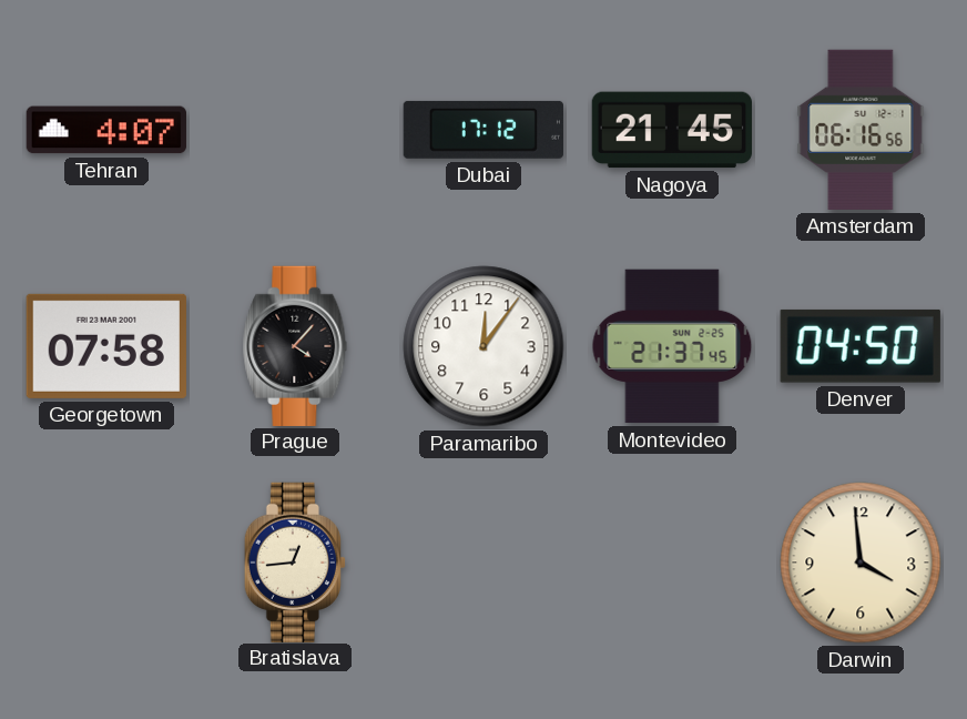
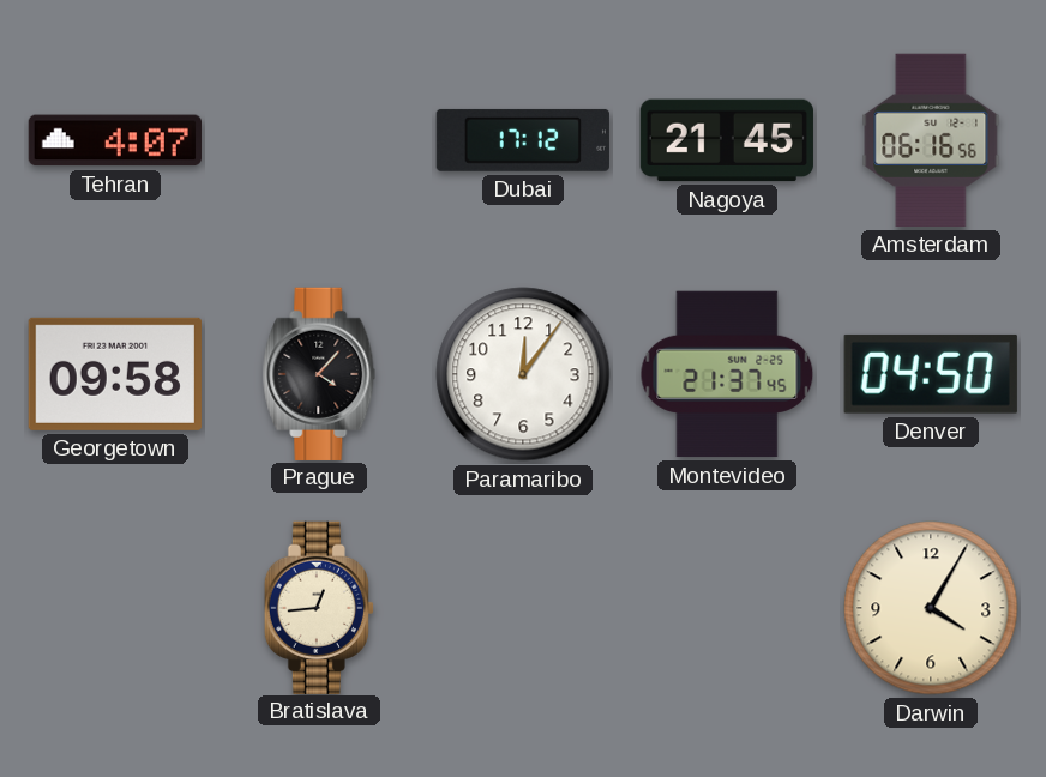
Georgetown: 07:58 -> 09:58
Darwin: 3:59 -> 4:05
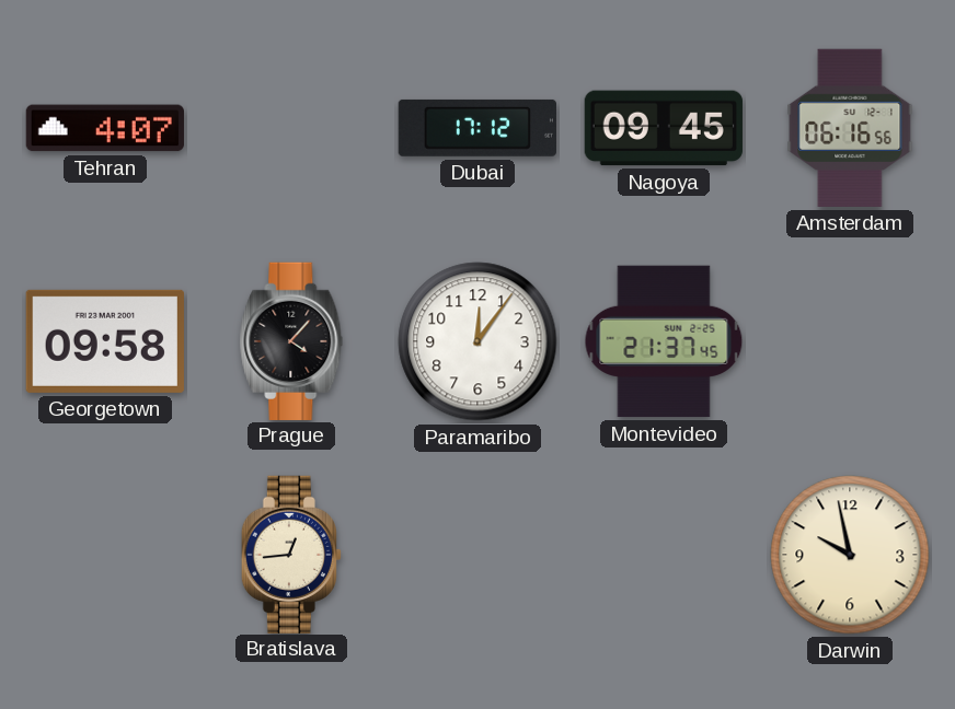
Nagoya: 21:45 -> 09:45
Denver: 04:50 -> none
Darwin: 4:05 -> 9:58
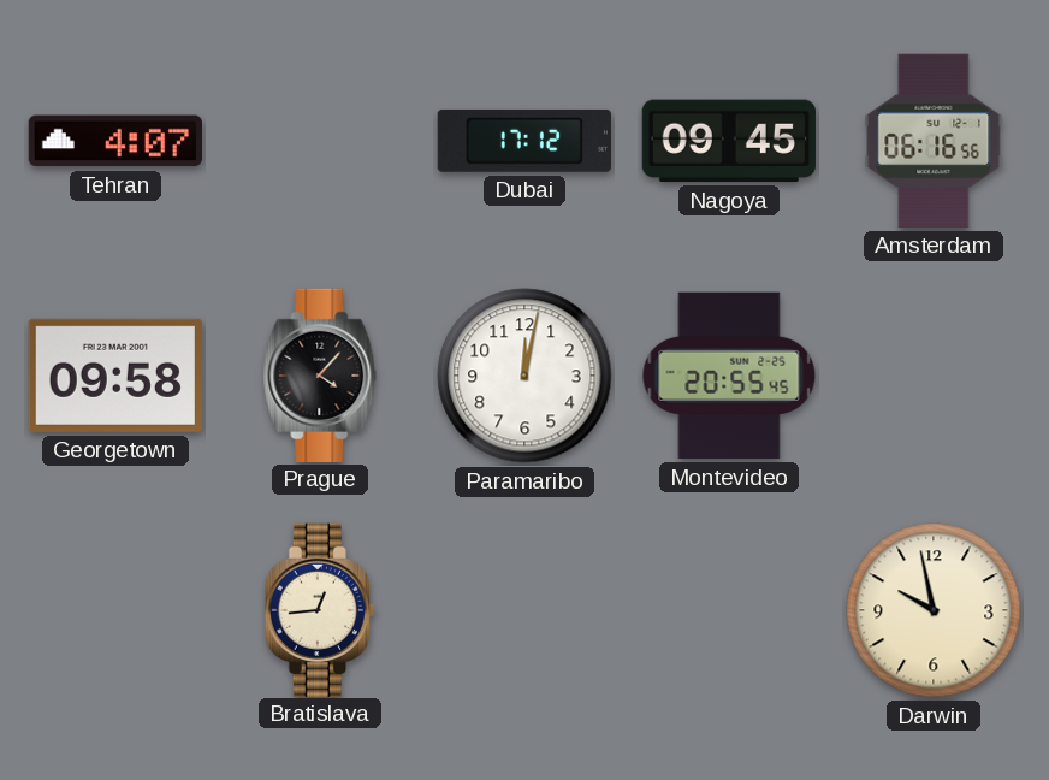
Paramaribo: 12:06 -> 12:02
Montevideo: 21:37 -> 20:55
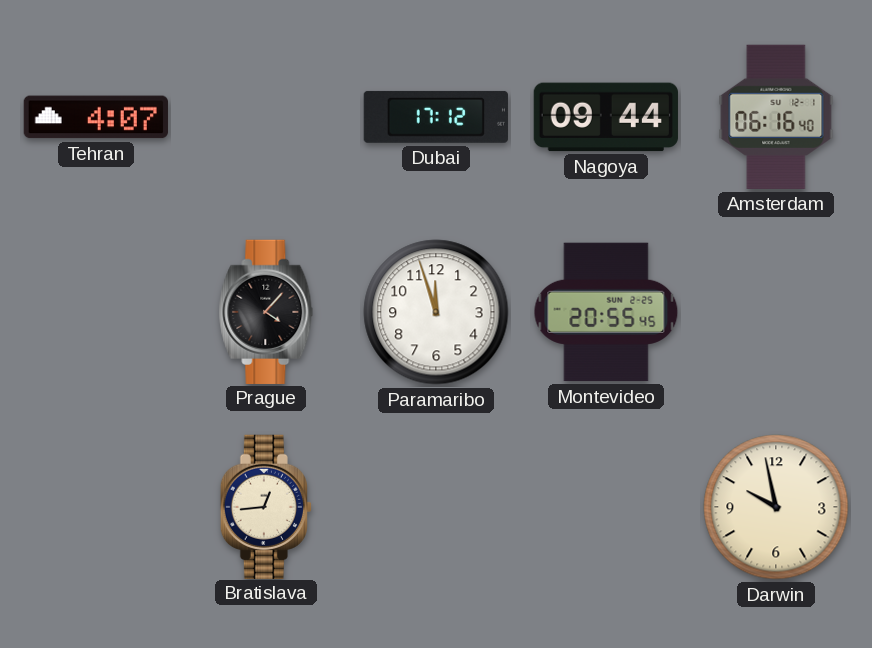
Nagoya: 09:45 -> 09:44
Amsterdam: 06:16:56 -> 06:16:40
Georgetown: 09:58 -> none
Paramaribo: 12:02 -> 11:57
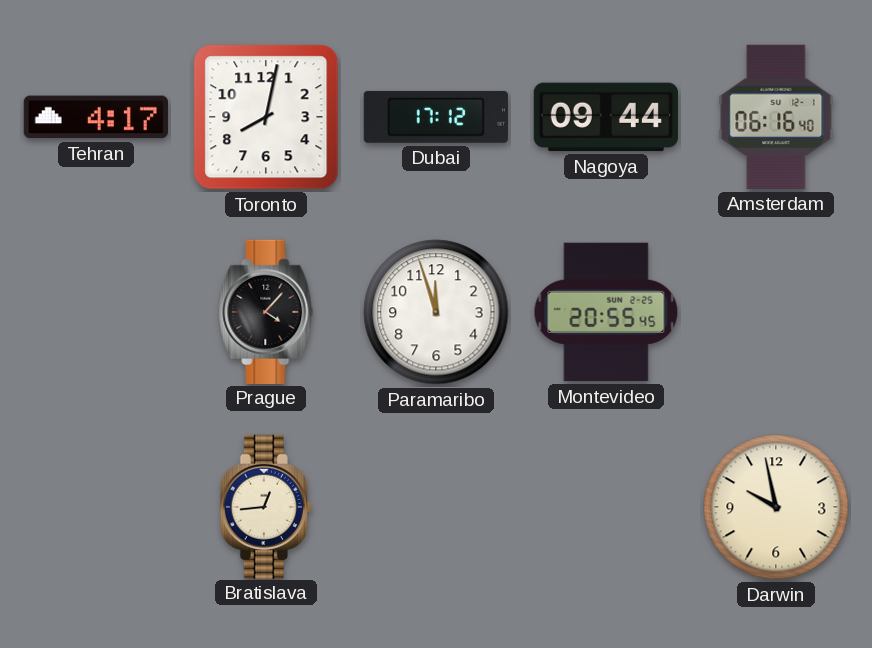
Tehran: 4:07 -> 4:17
Toronto: none -> 8:02
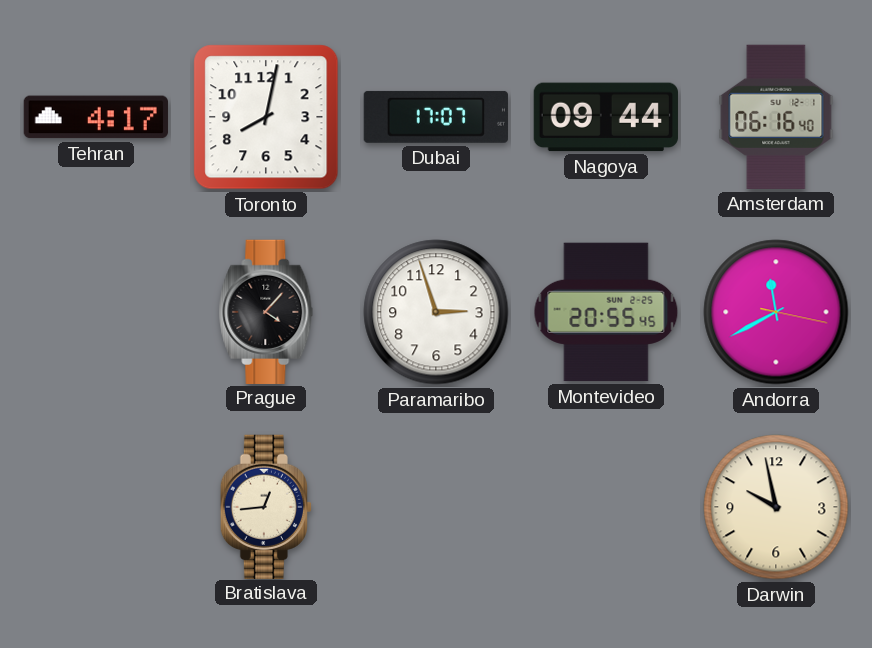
Dubai: 17:12 -> 17:07
Paramaribo: 11:57 -> 2:57
Andorra: none -> 11:40
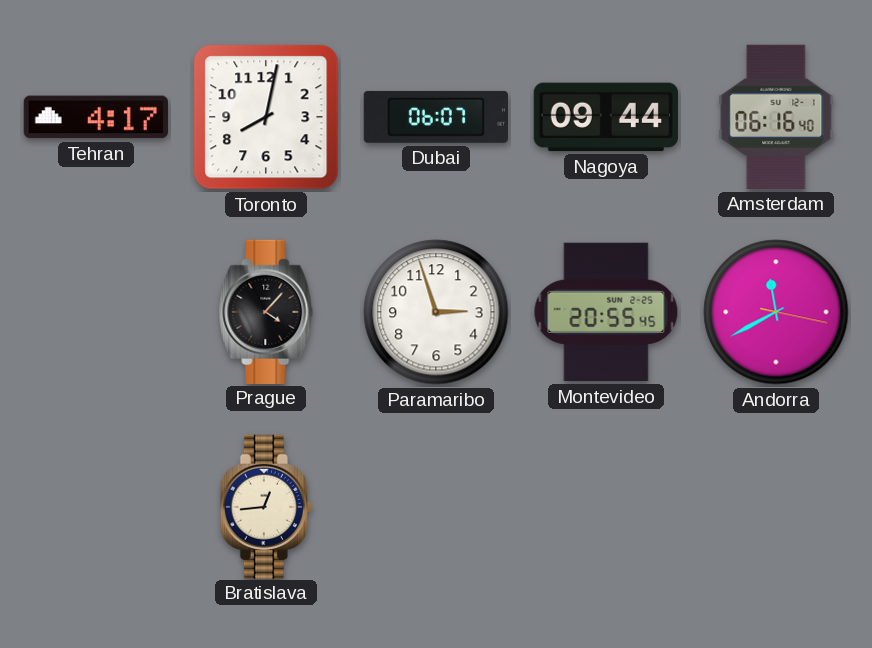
Dubai: 17:07 -> 06:07
Darwin: 9:58 -> none
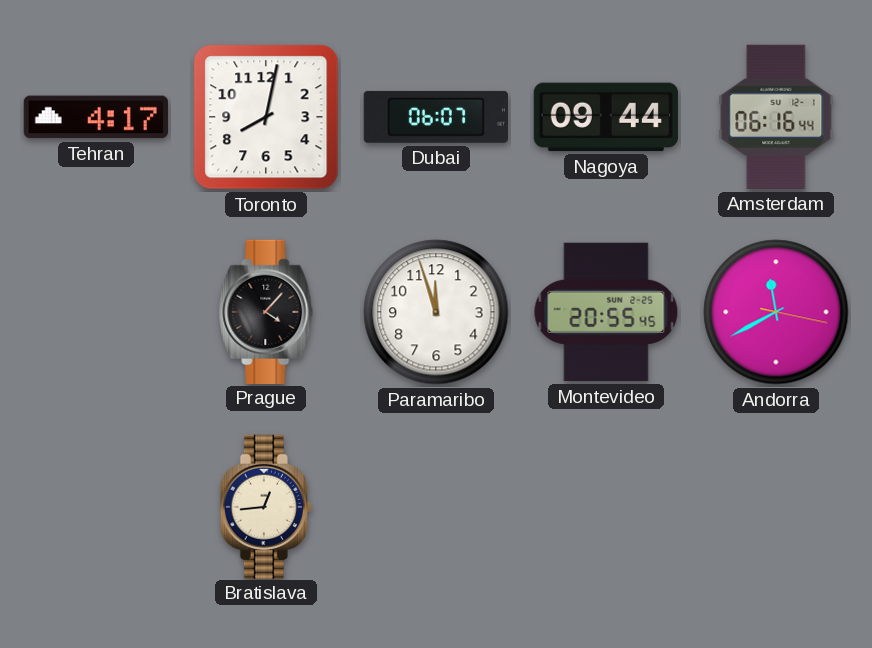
Amsterdam: 06:16:40 -> 06:16:44
Paramaribo: 2:57 -> 11:57
